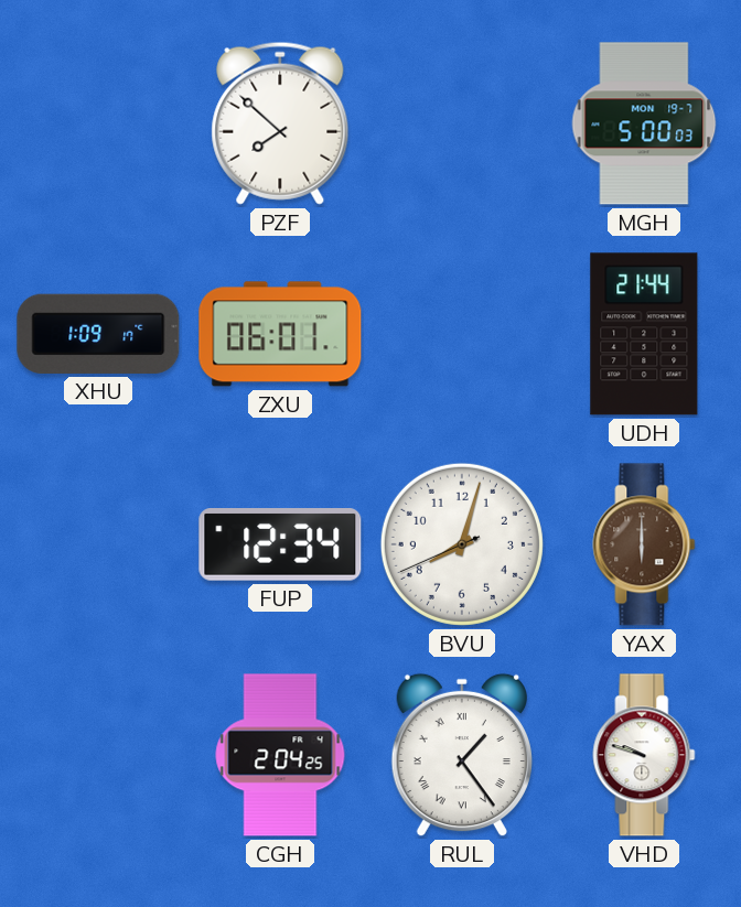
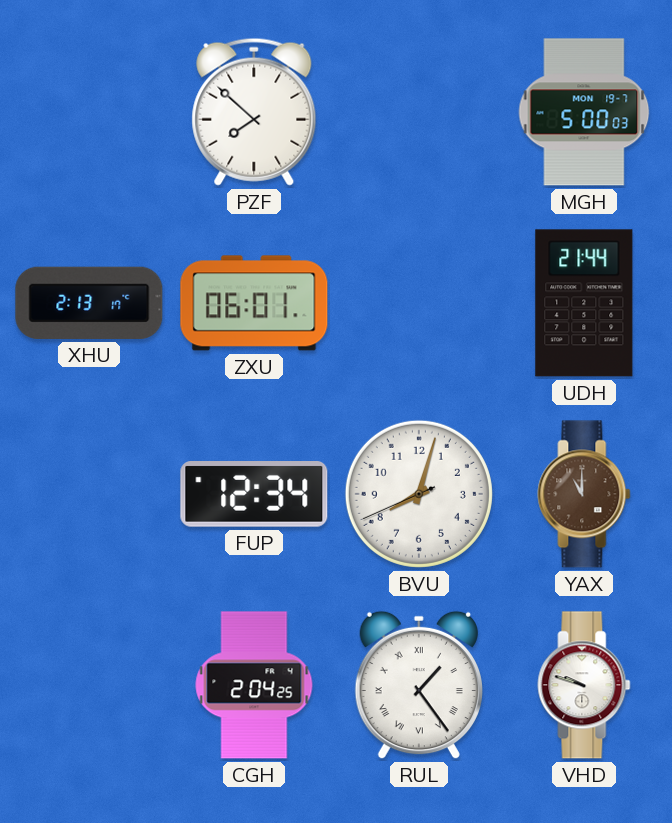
XHU: 1:09 -> 2:13
YAX: 6:00 -> 11:00
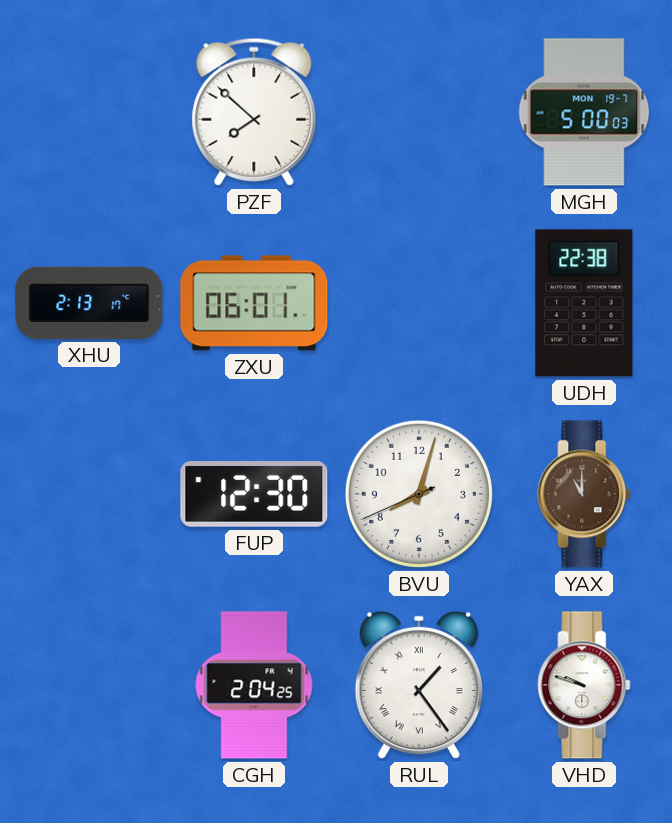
UDH: 21:44 -> 22:38
FUP: 12:34 -> 12:30
